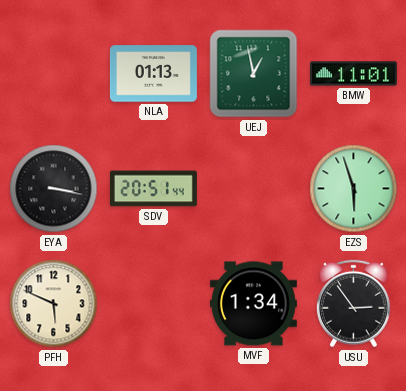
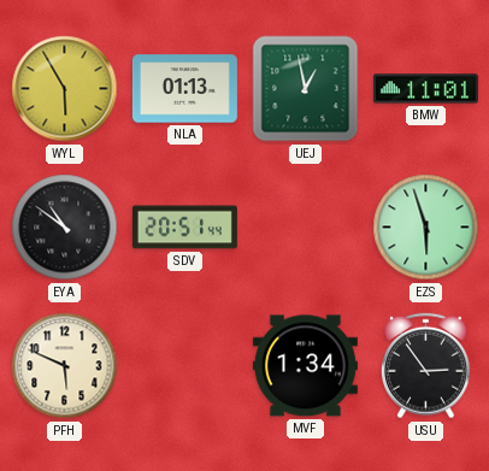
WYL: none -> 5:55
EYA: 3:17 -> 10:51
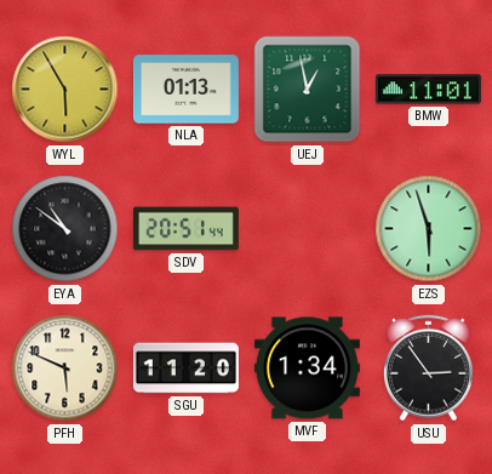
SGU: none -> 11:20
